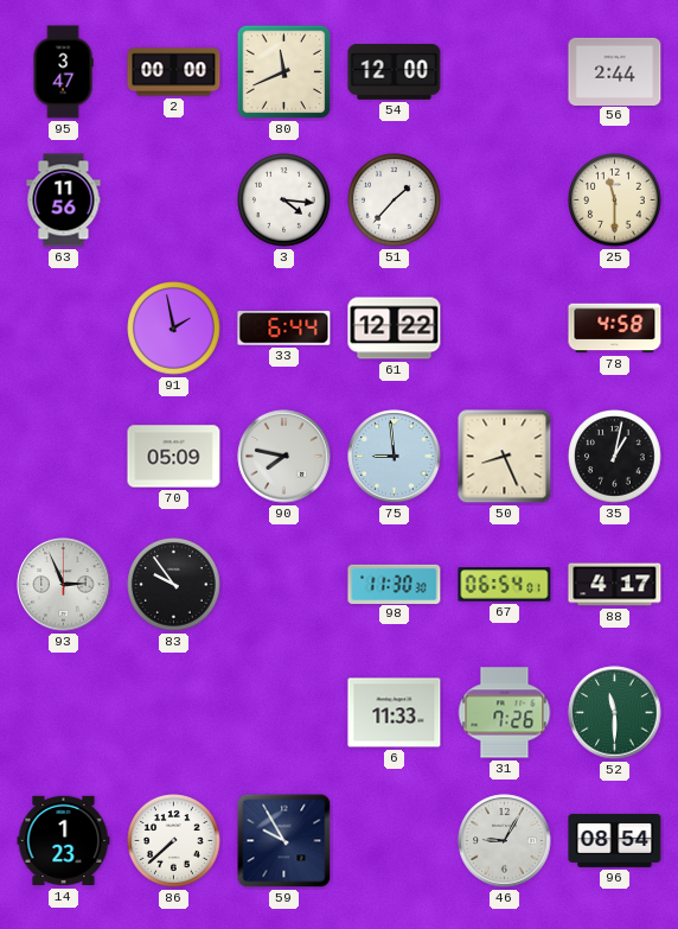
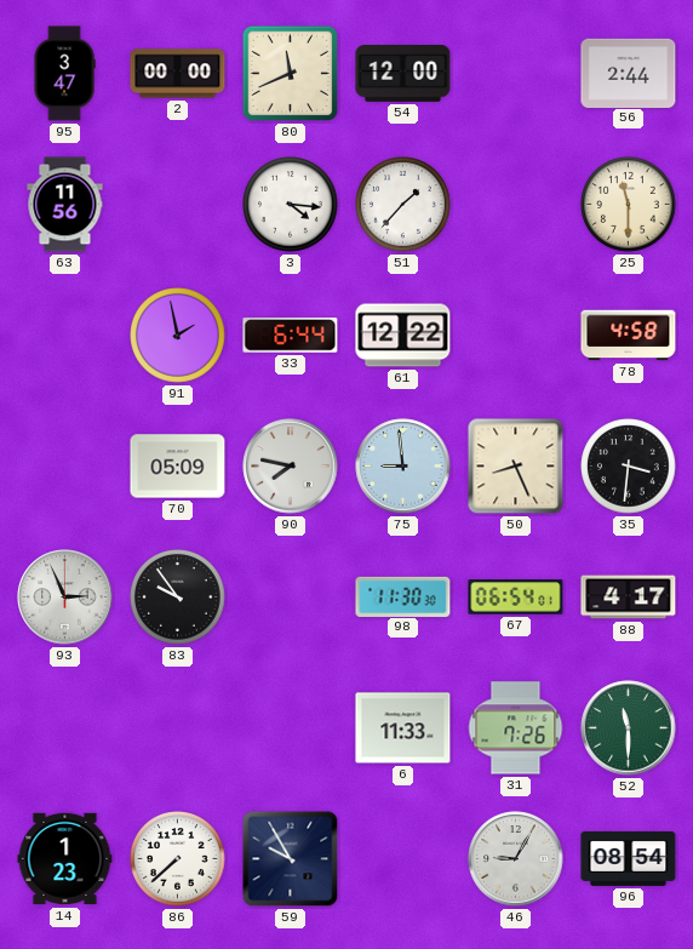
35: 1:02 -> 3:31
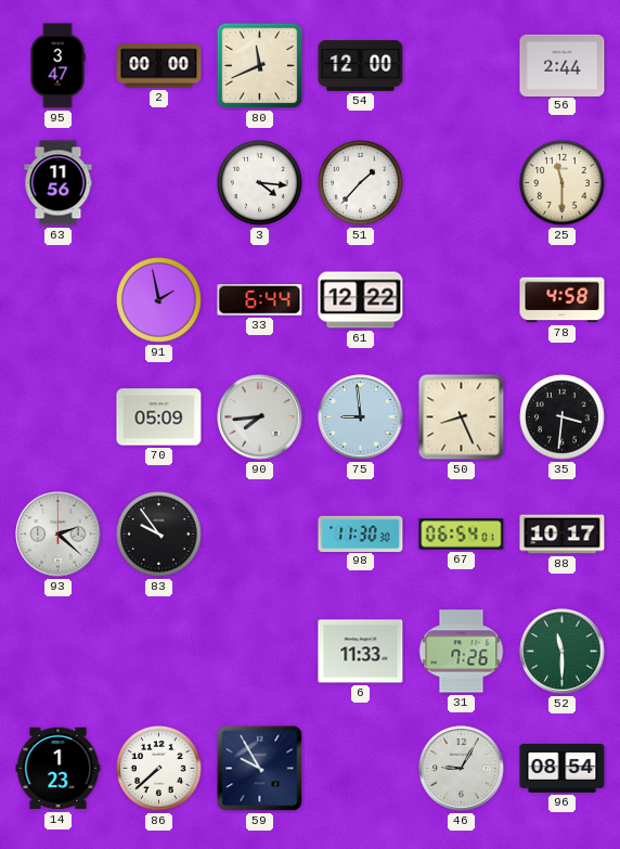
90: 7:47 -> 7:44
93: 2:56 -> 2:22
88: 4:17 -> 10:17
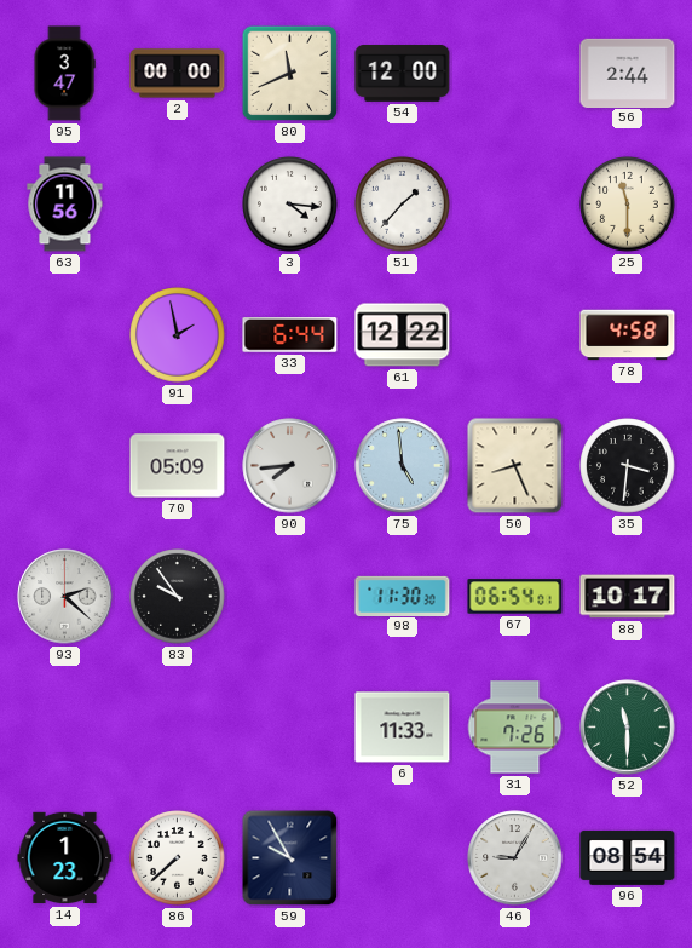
75: 8:59 -> 4:59
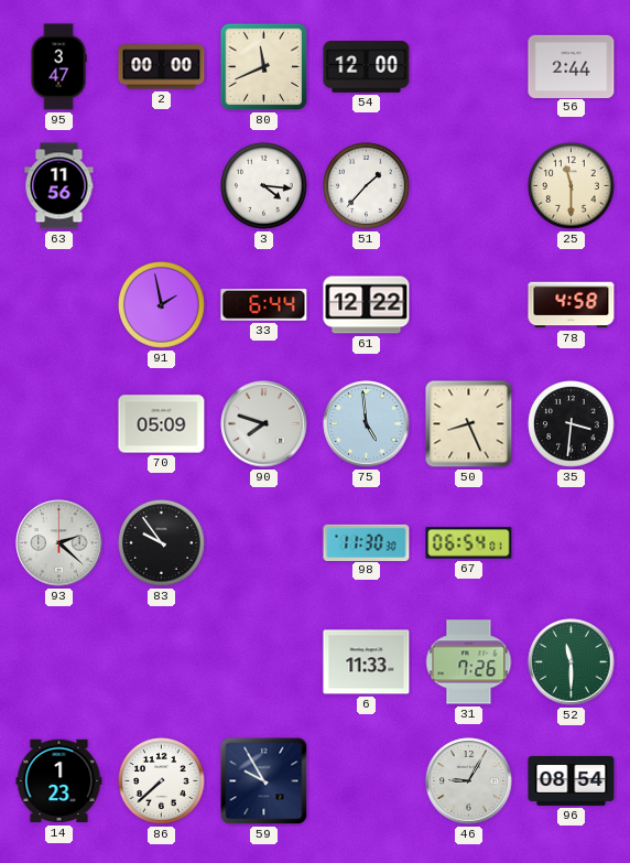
90: 7:44 -> 7:48
88: 10:17 -> none
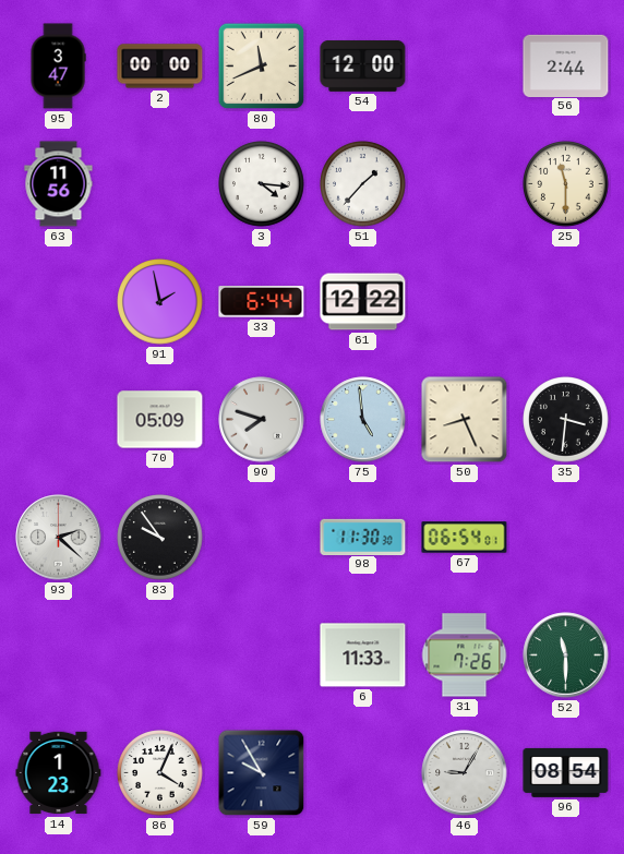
78: 4:58 -> none
86: 7:38 -> 4:04
